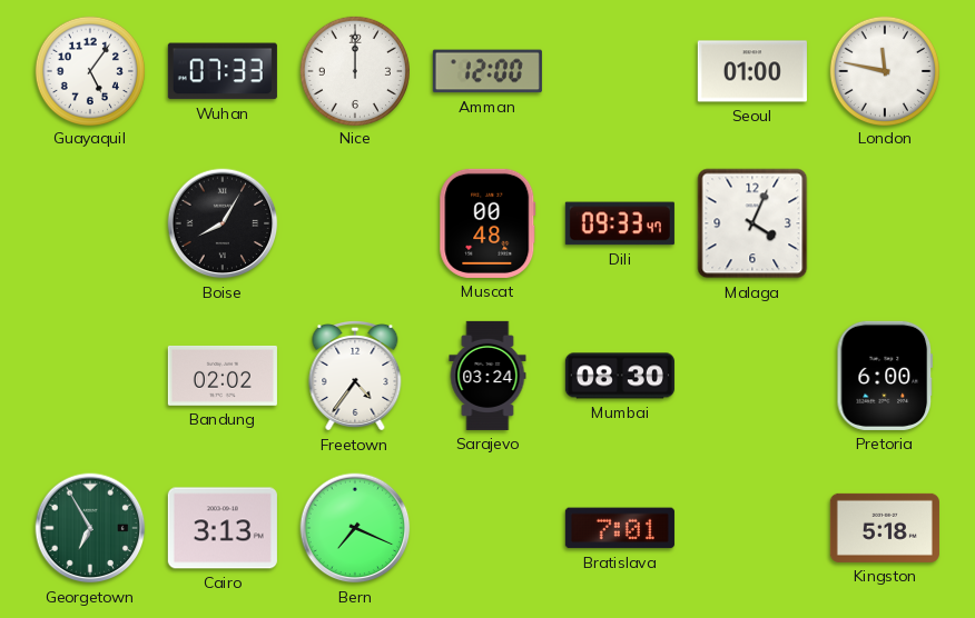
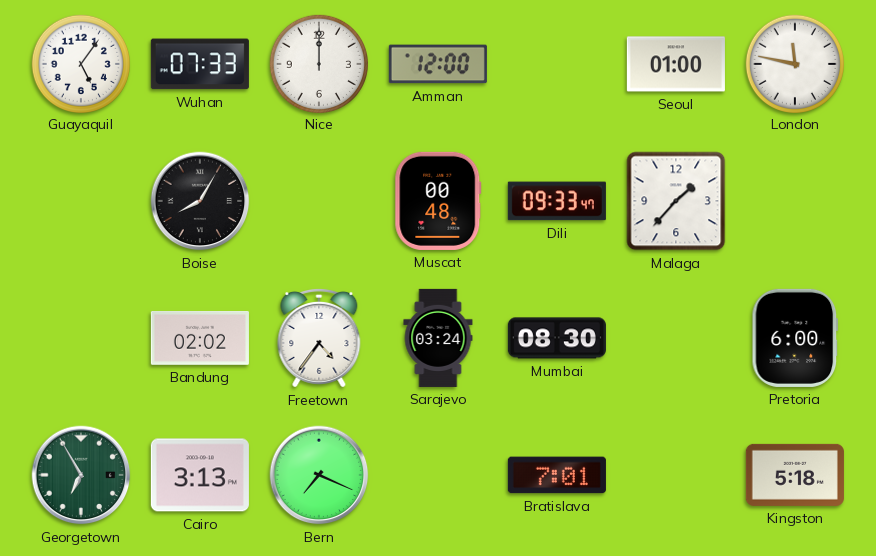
Malaga: 4:04 -> 1:37
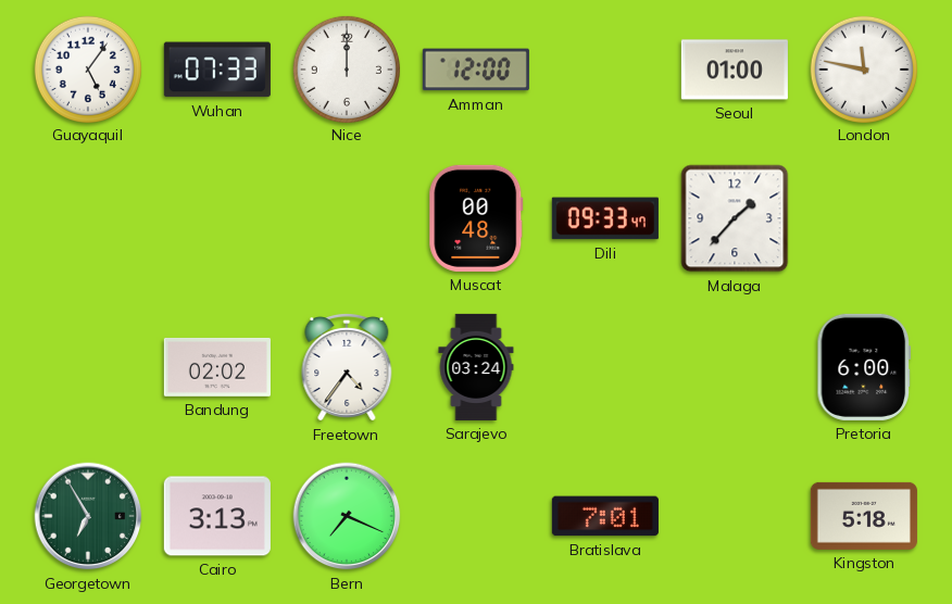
Boise: 8:05 -> none
Mumbai: 08:30 -> none
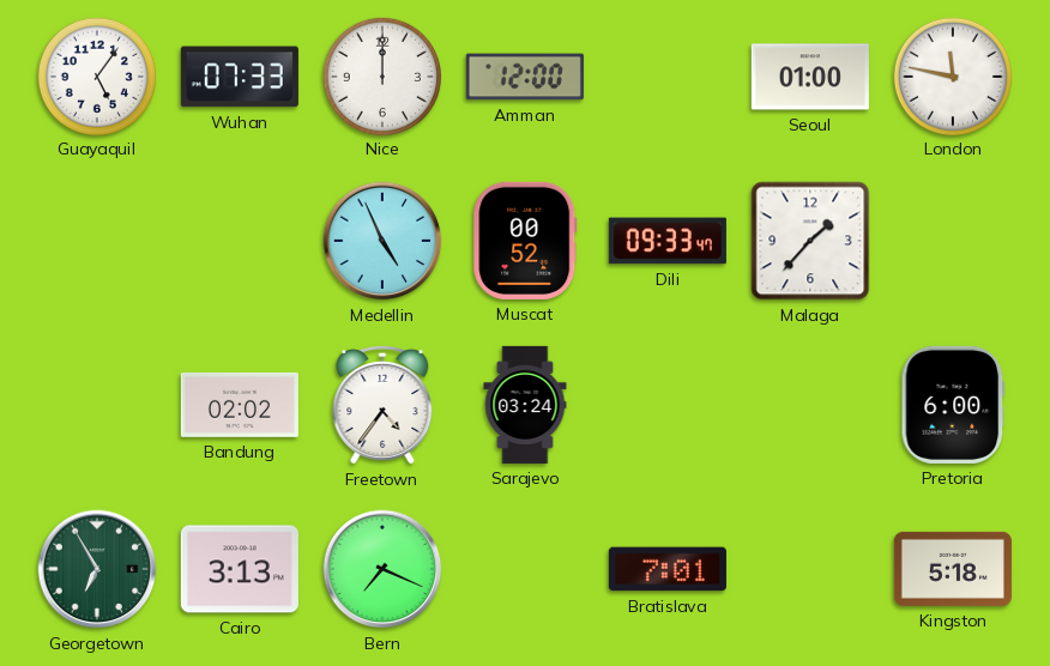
Medellin: none -> 4:56
Muscat: 00:48 -> 00:52
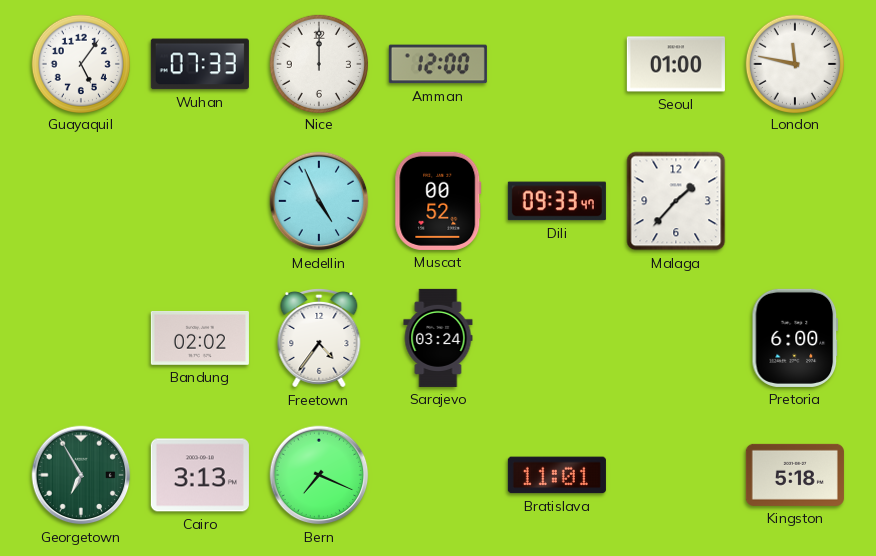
Bratislava: 7:01 -> 11:01
